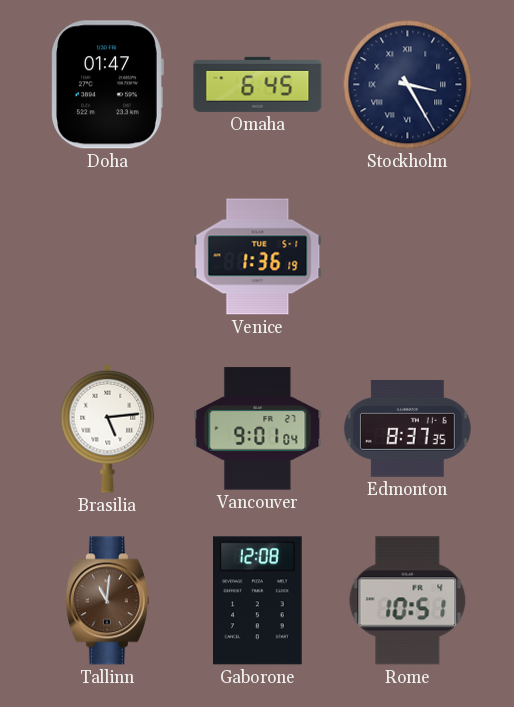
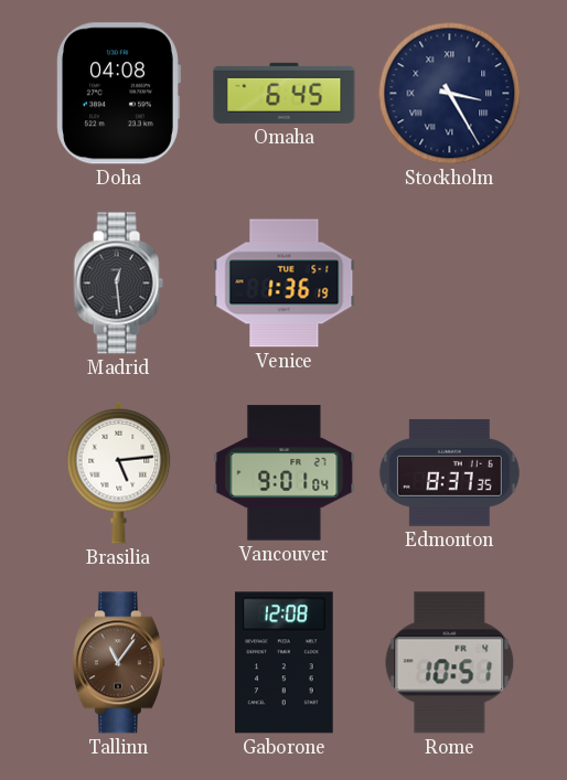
Doha: 01:47 -> 04:08
Madrid: none -> 12:29
Tallinn: 11:01 -> 11:06
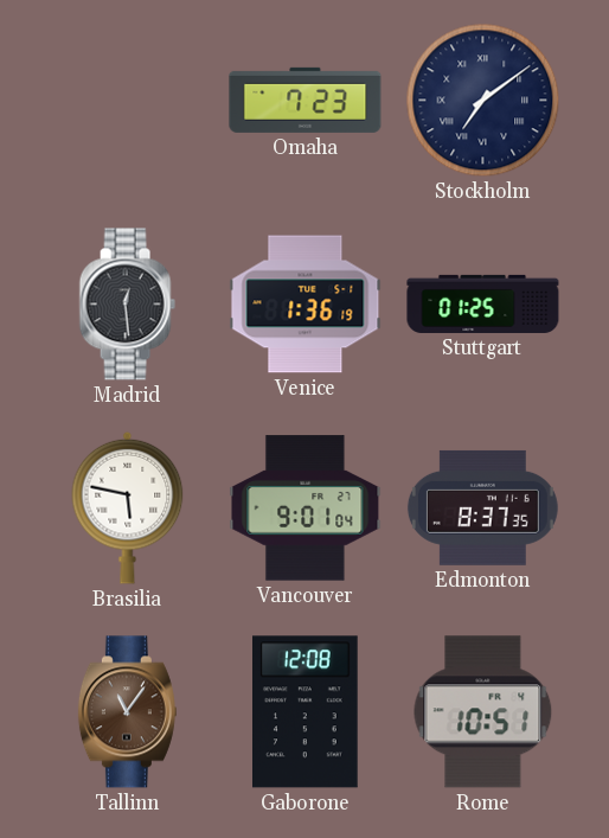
Doha: 04:08 -> none
Omaha: 6:45 -> 7:23
Stockholm: 3:25 -> 7:09
Stuttgart: none -> 01:25
Brasilia: 5:14 -> 5:47
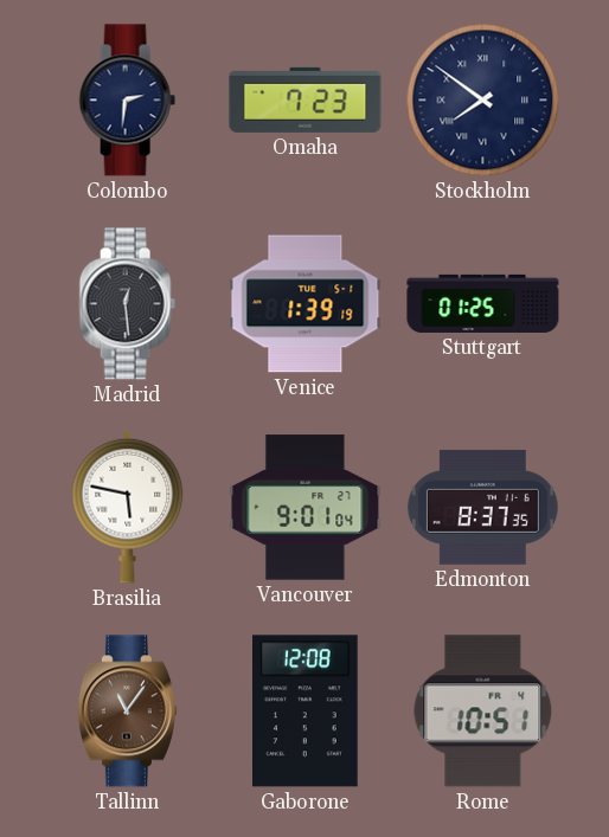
Colombo: none -> 2:31
Stockholm: 7:09 -> 7:51
Venice: 1:36 -> 1:39
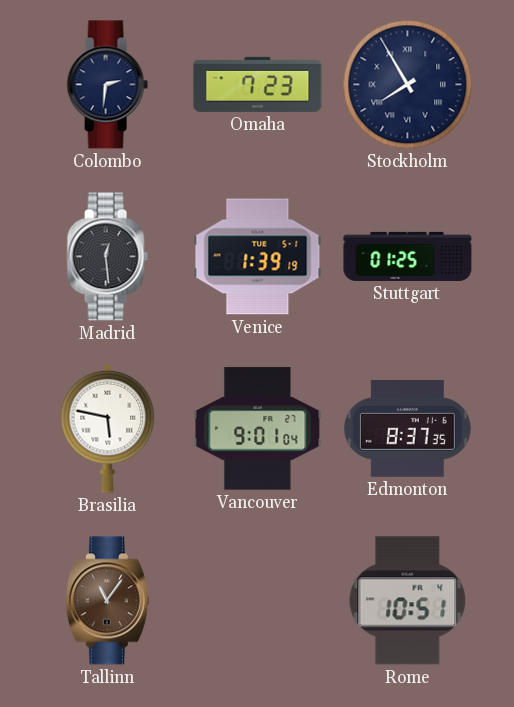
Stockholm: 7:51 -> 7:55
Gaborone: 12:08 -> none
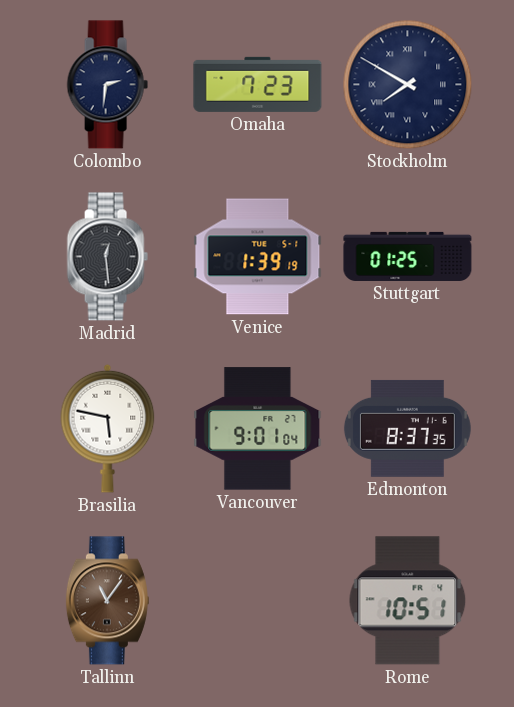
Stockholm: 7:55 -> 7:50
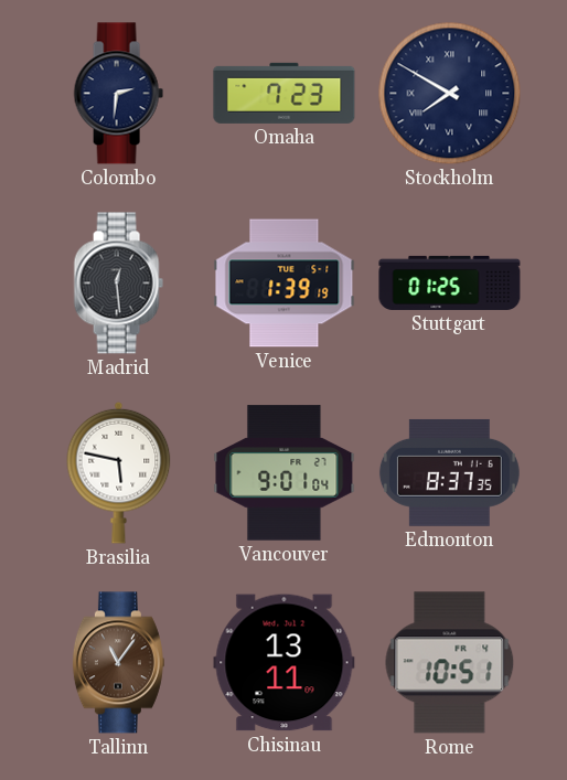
Chisinau: none -> 13:11
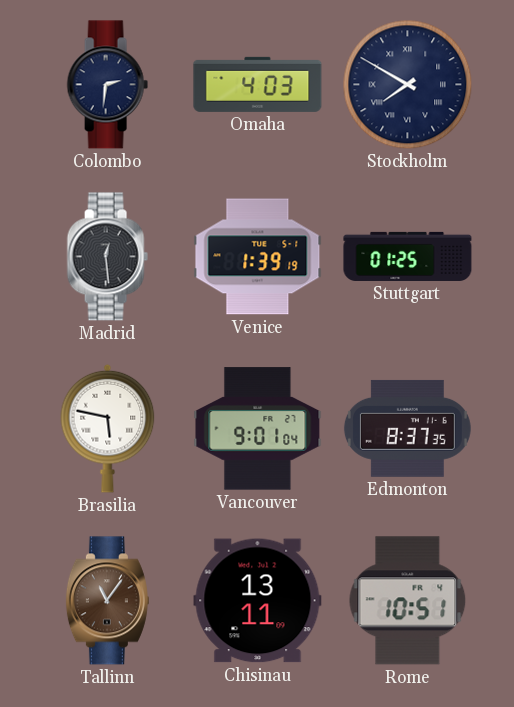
Omaha: 7:23 -> 4:03
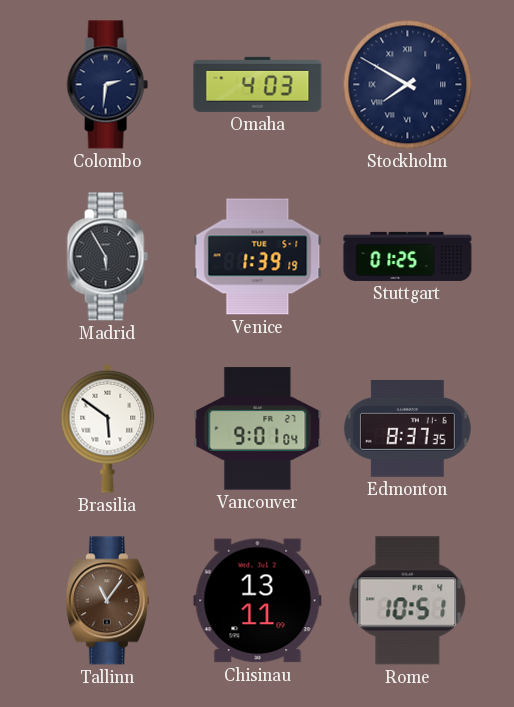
Madrid: 12:29 -> 5:55
Brasilia: 5:47 -> 5:51
